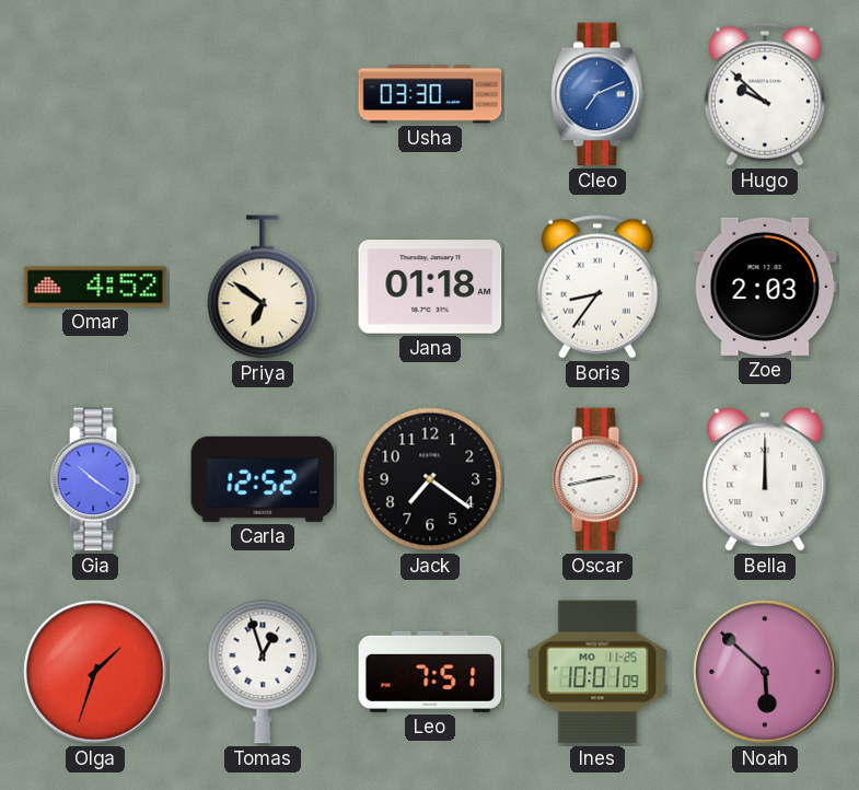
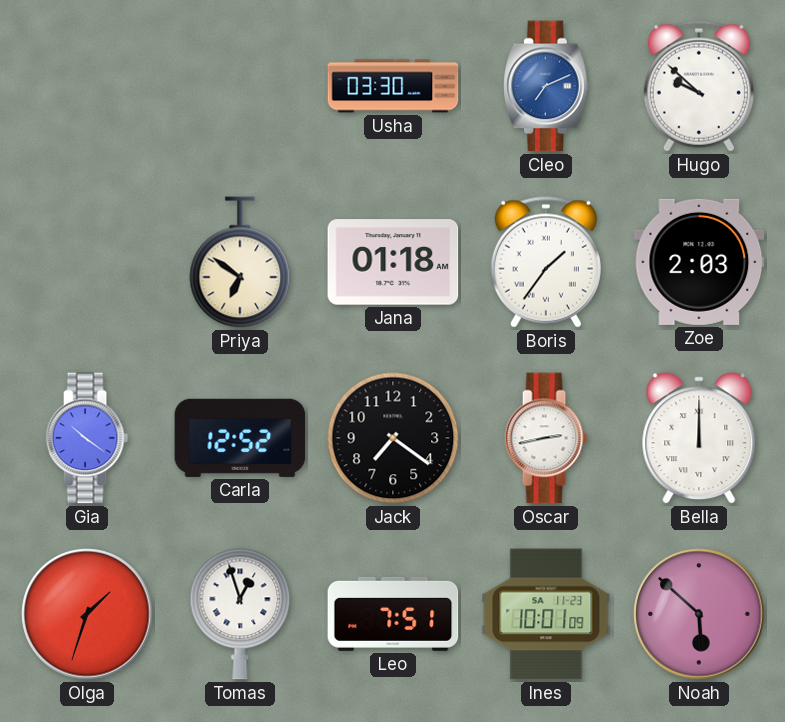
Omar: 4:52 -> none
Boris: 8:36 -> 1:36
Ines date: MO 11-25 -> SA 11-23
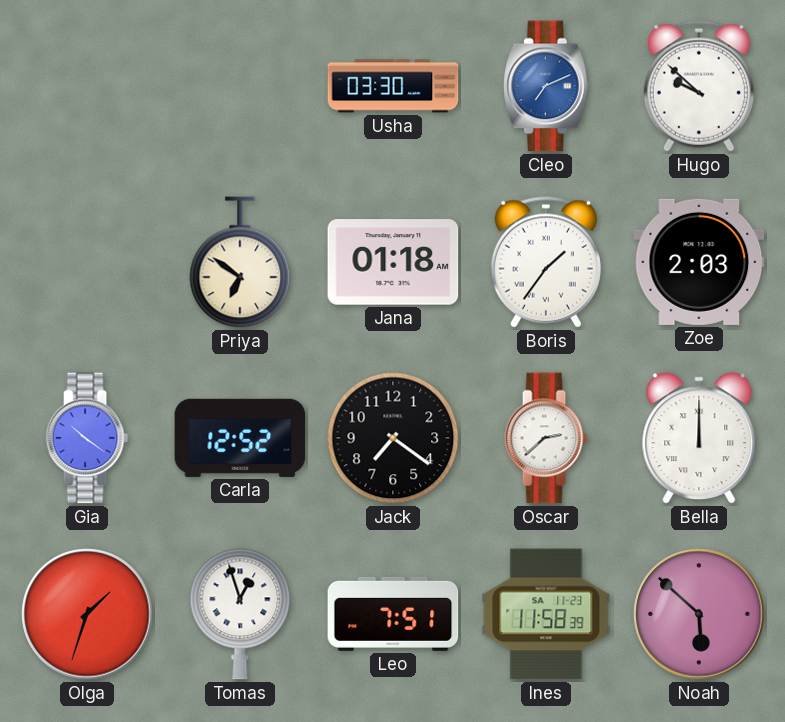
Oscar: 2:43 -> 2:38
Ines: 10:01 -> 11:58
